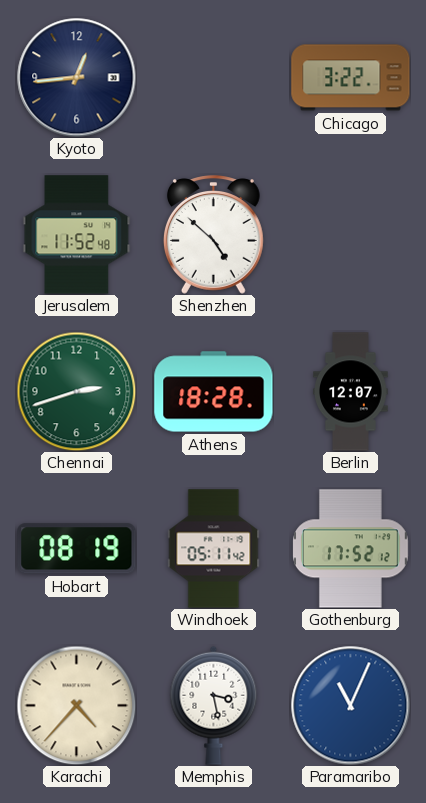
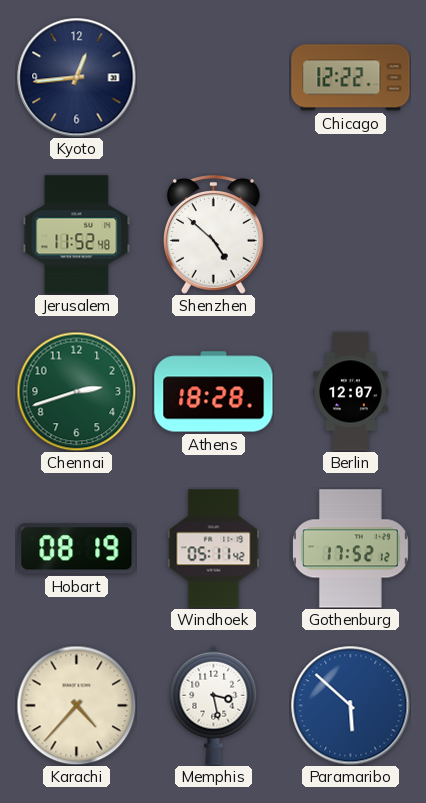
Chicago: 3:22 -> 12:22
Paramaribo: 11:04 -> 5:52
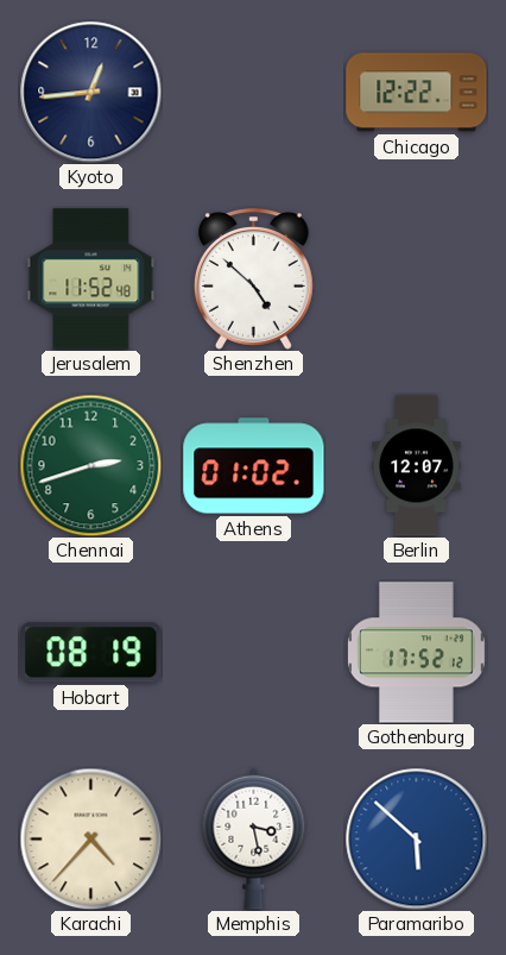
Athens: 18:28 -> 01:02
Windhoek: 05:11 -> none
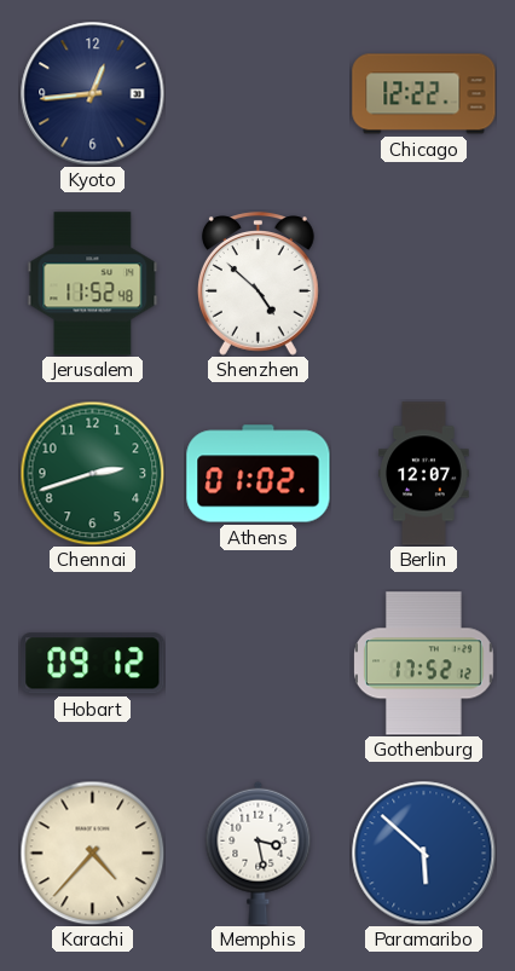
Hobart: 08:19 -> 09:12
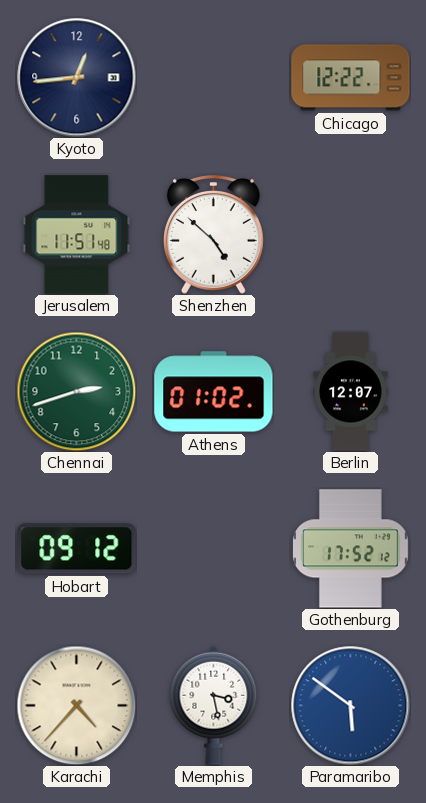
Jerusalem: 11:52 -> 11:51
Paramaribo: 5:52 -> 5:51
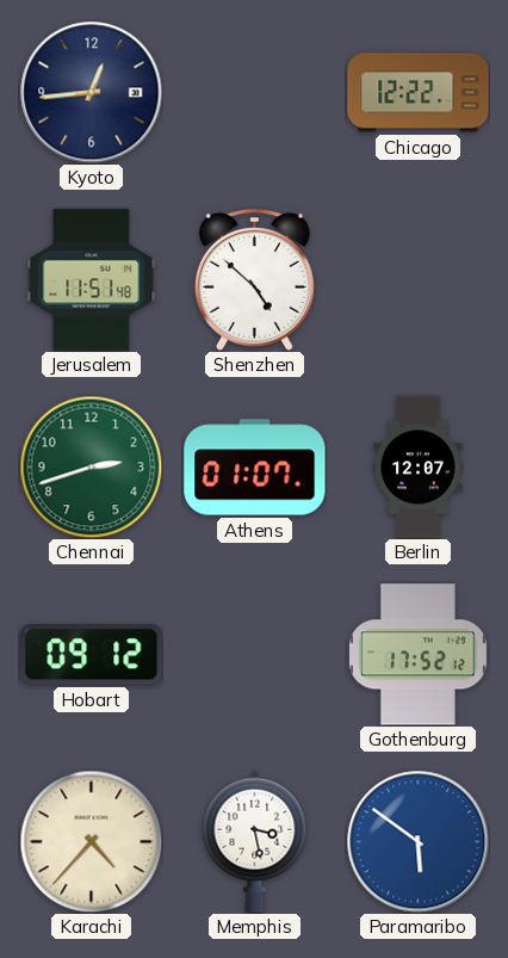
Athens: 01:02 -> 01:07
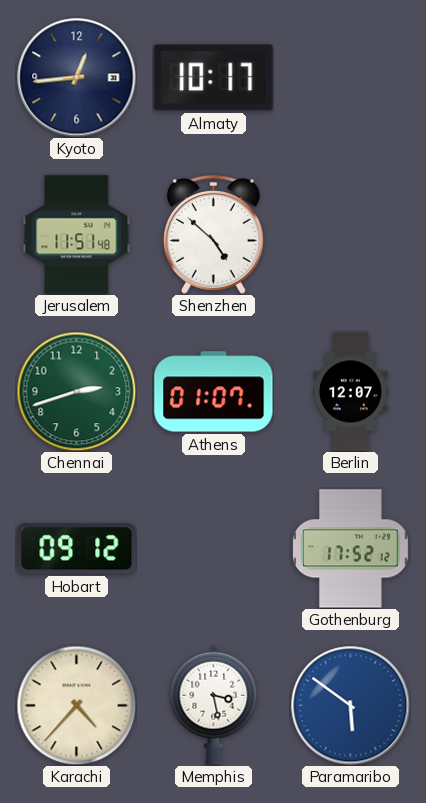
Almaty: none -> 10:17
Chicago: 12:22 -> none
